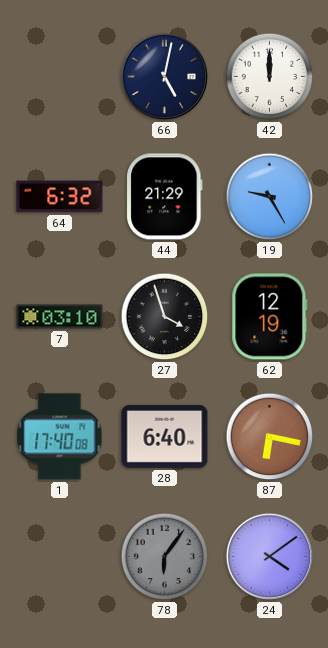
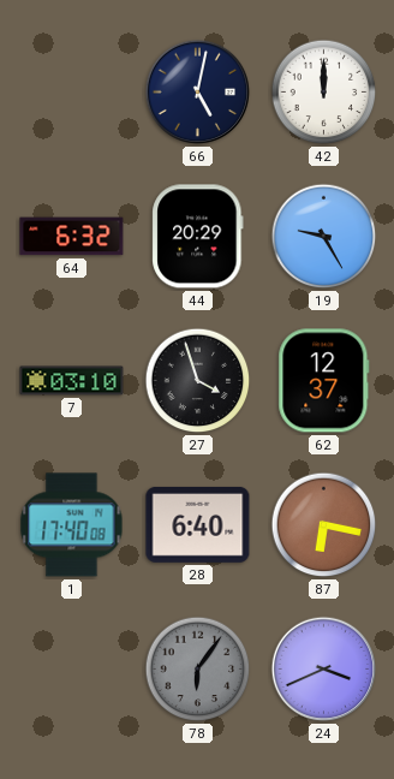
44: 21:29 -> 20:29
62: 12:19 -> 12:37
24: 4:09 -> 3:41
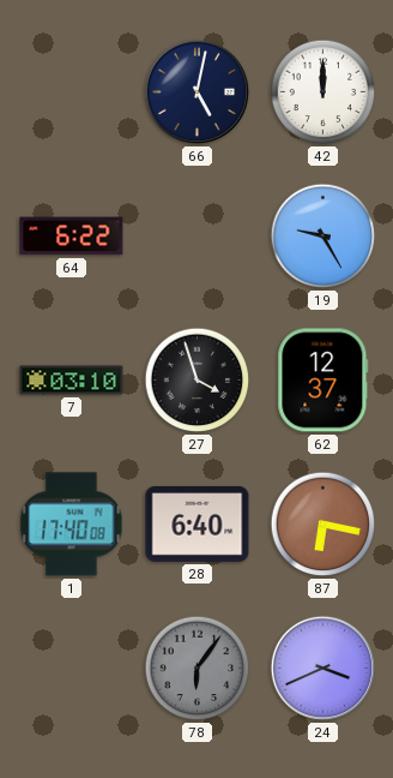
64: 6:32 -> 6:22
44: 20:29 -> none
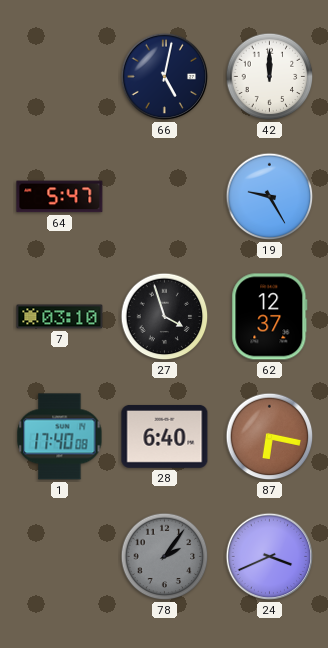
64: 6:22 -> 5:47
78: 6:06 -> 2:06
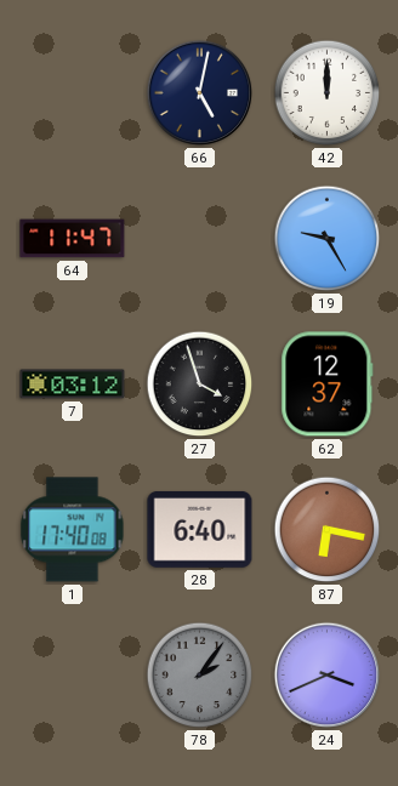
64: 5:47 -> 11:47
7: 03:10 -> 03:12
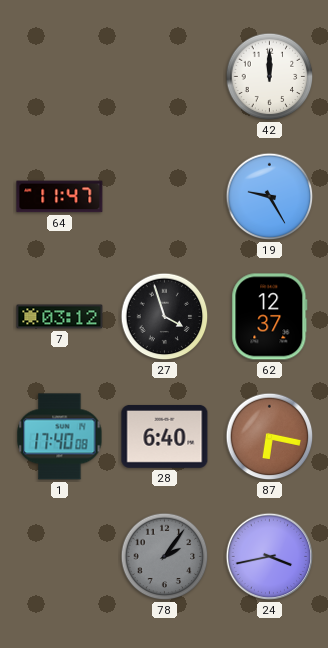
66: 5:02 -> none
24: 3:41 -> 3:43
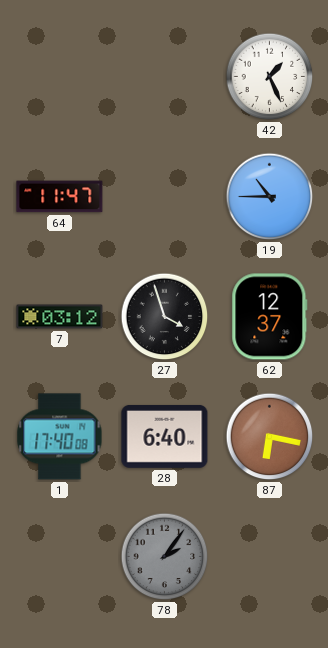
42: 12:00 -> 1:26
19: 9:25 -> 10:45
24: 3:43 -> none
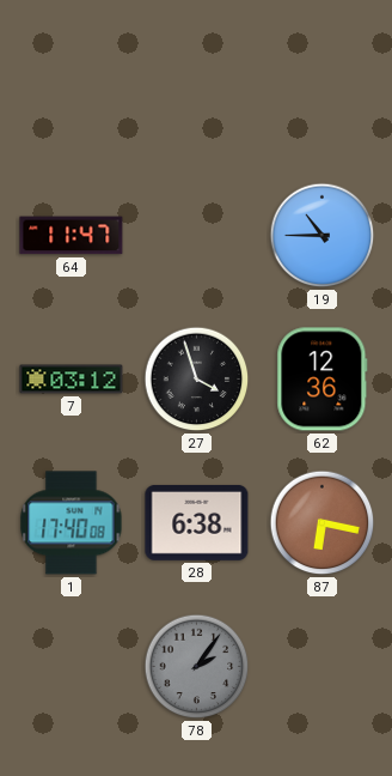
42: 1:26 -> none
62: 12:37 -> 12:36
28: 6:40 -> 6:38
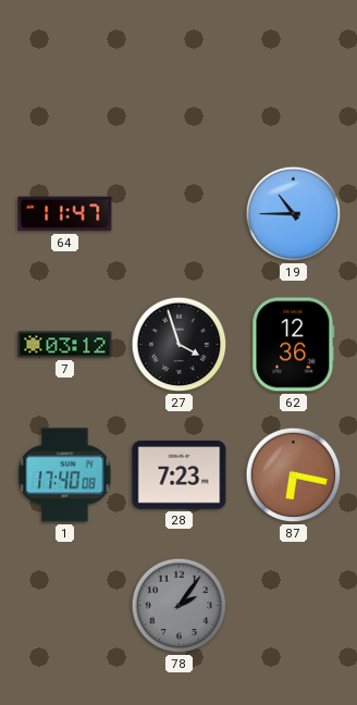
28: 6:38 -> 7:23
